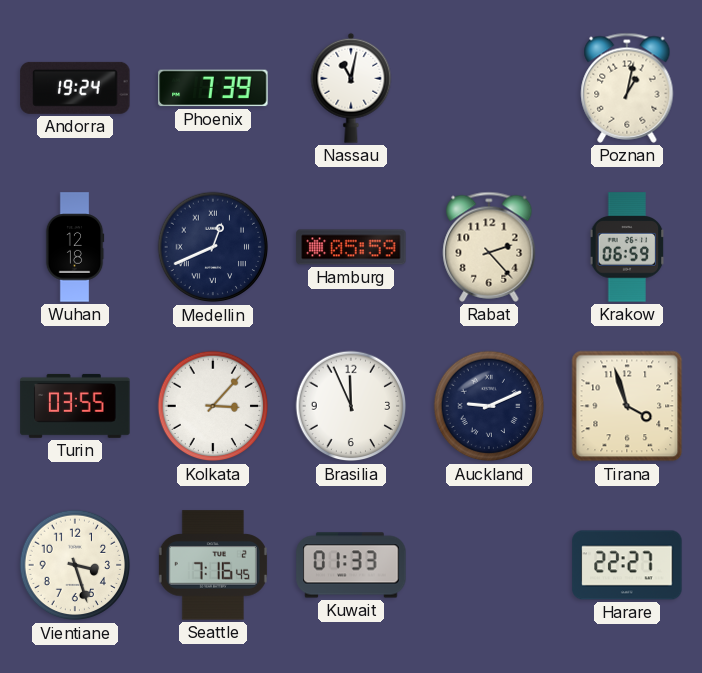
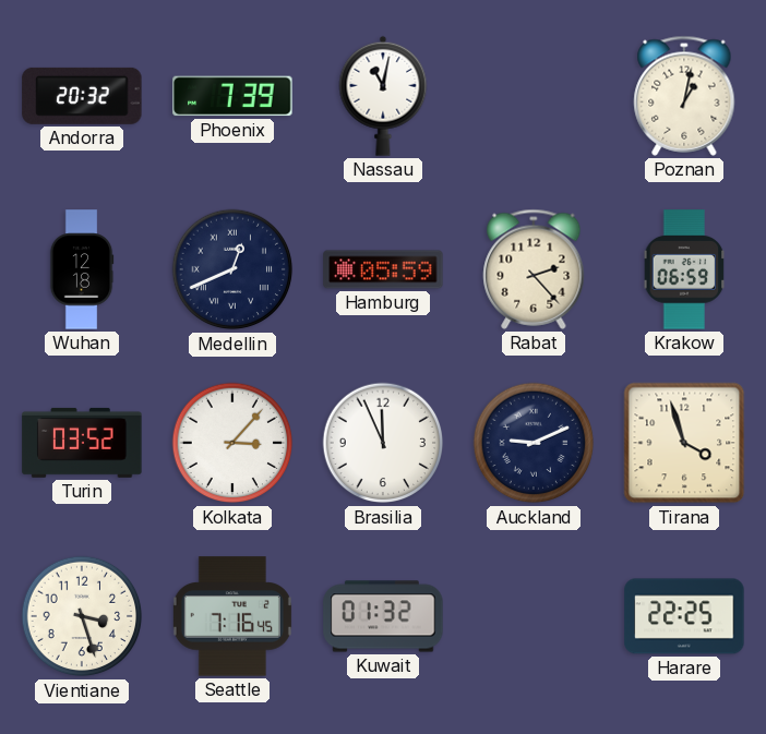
Andorra: 19:24 -> 20:32
Turin: 03:55 -> 03:52
Kuwait: 01:33 -> 01:32
Harare: 22:27 -> 22:25
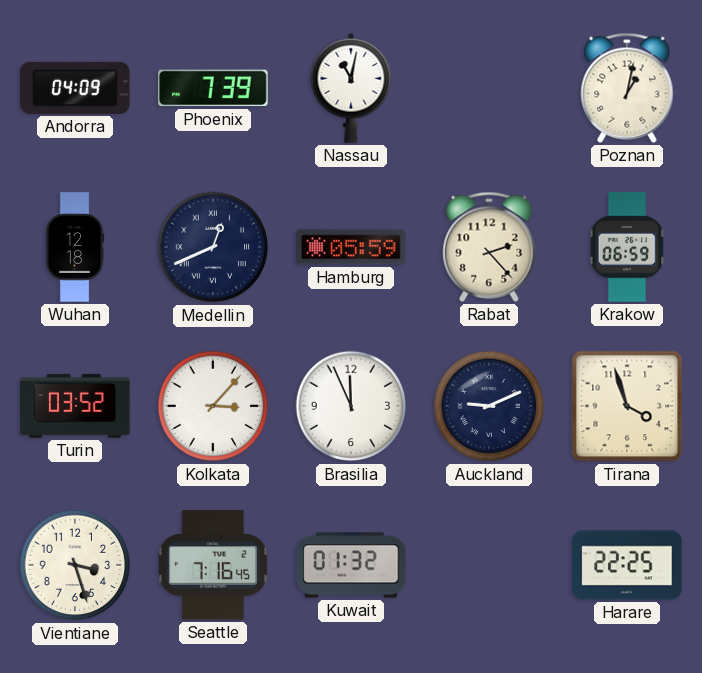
Andorra: 20:32 -> 04:09
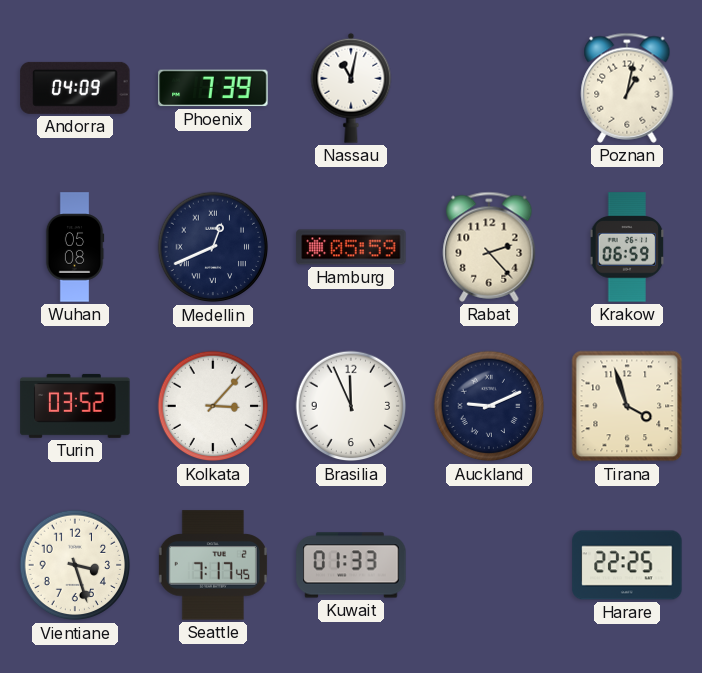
Wuhan: 12:18 -> 05:08
Seattle: 7:16 -> 7:17
Kuwait: 01:32 -> 01:33
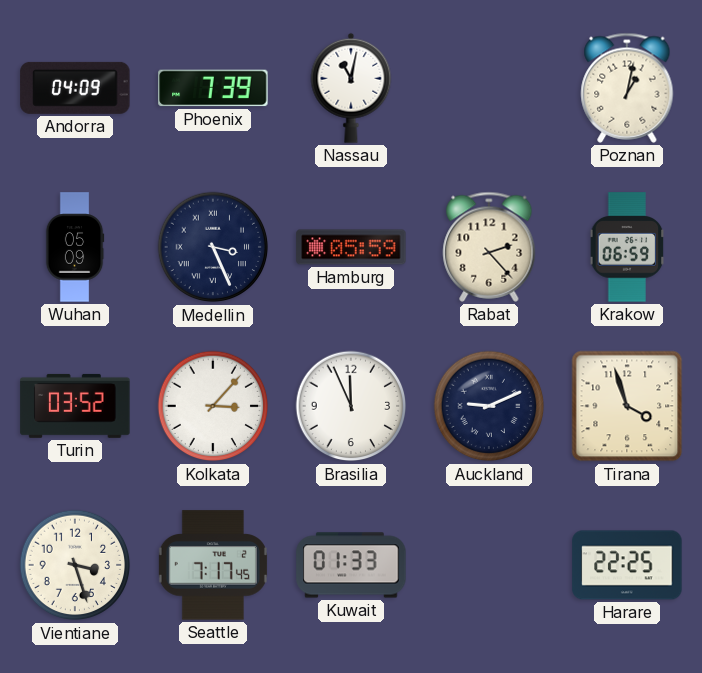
Wuhan: 05:08 -> 05:09
Medellin: 12:41 -> 3:26
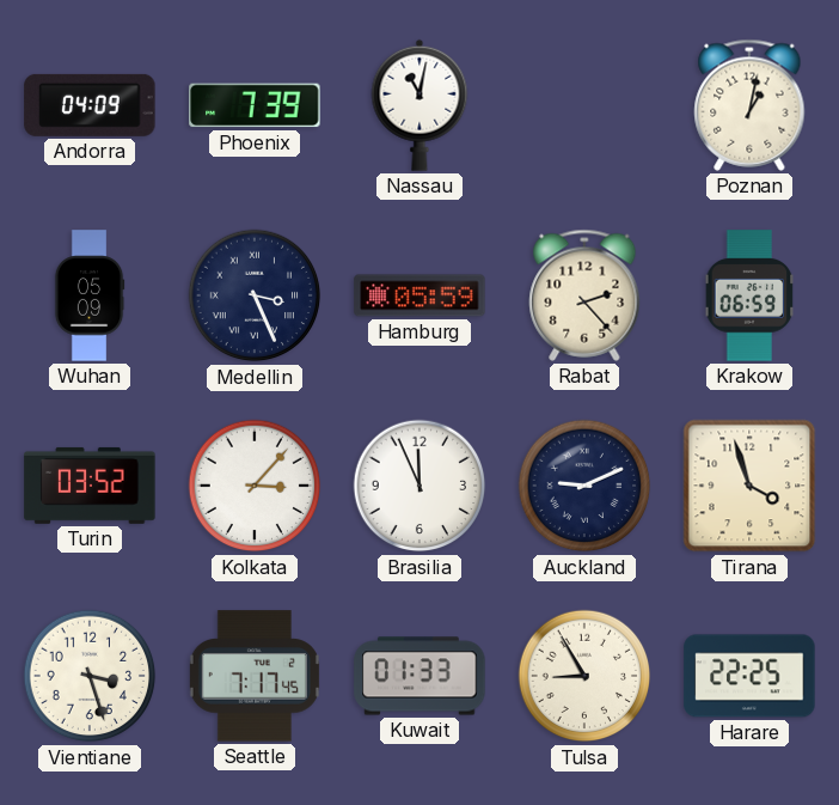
Tulsa: none -> 8:55
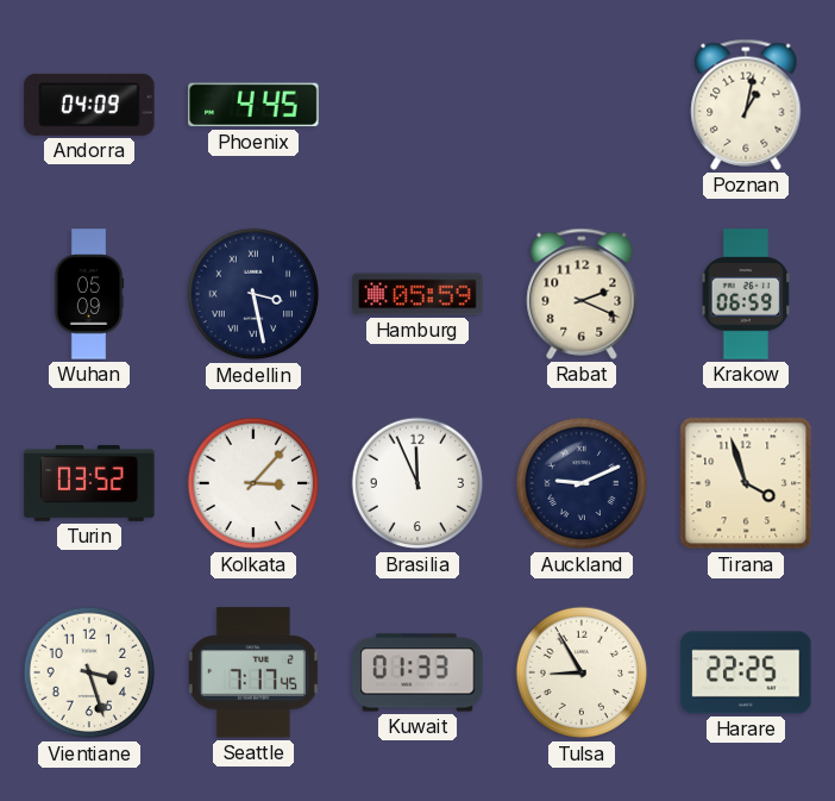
Phoenix: 7:39 -> 4:45
Nassau: 11:02 -> none
Medellin: 3:26 -> 3:28
Rabat: 2:23 -> 2:19
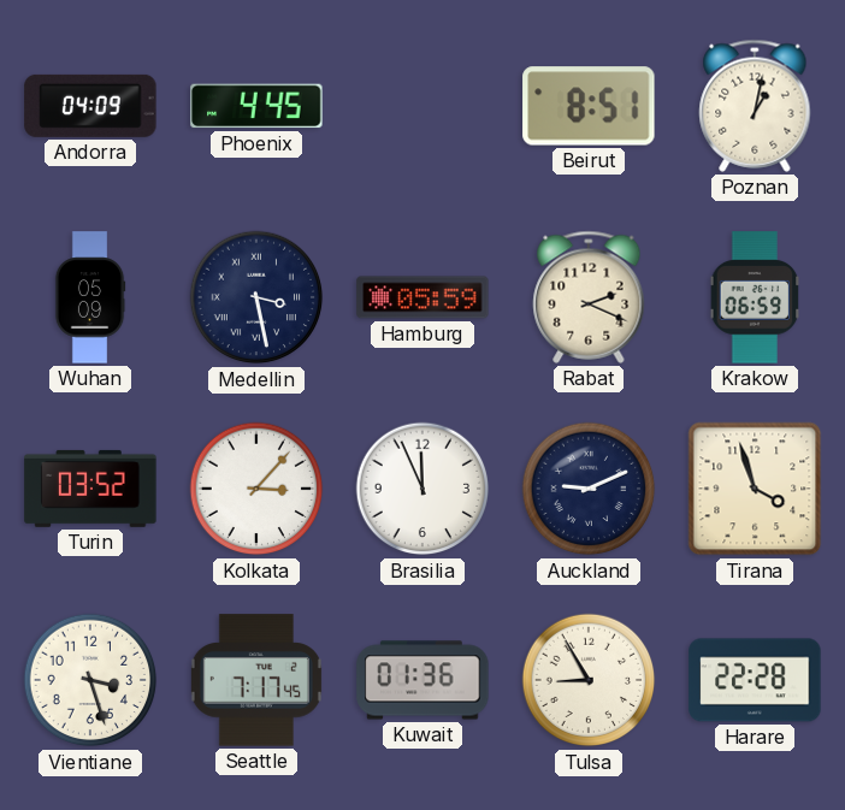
Beirut: none -> 8:51
Kuwait: 01:33 -> 01:36
Harare: 22:25 -> 22:28
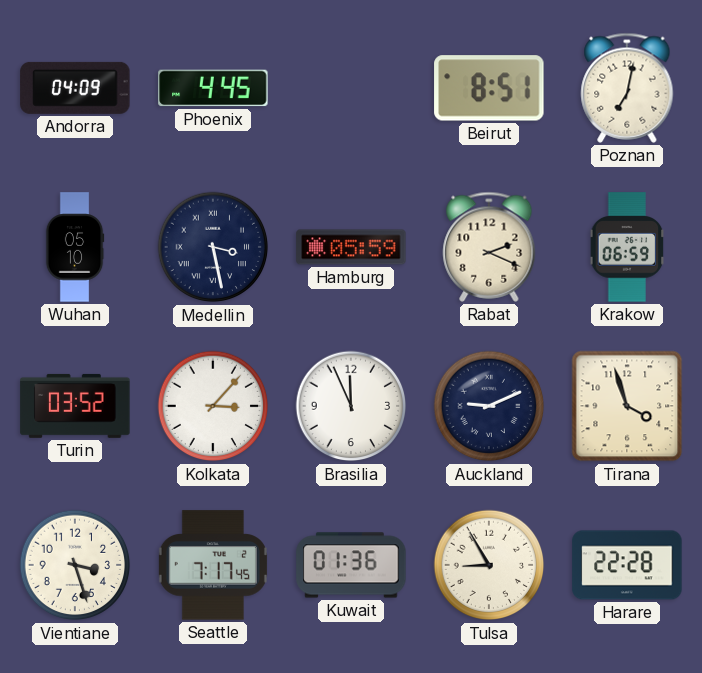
Poznan: 1:02 -> 7:02
Wuhan: 05:09 -> 05:10
